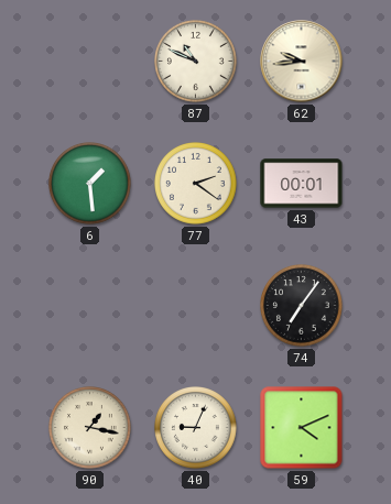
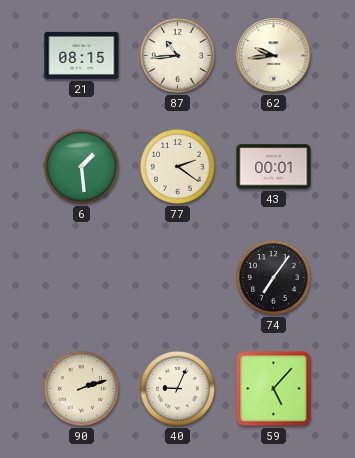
21: none -> 08:15
87: 10:49 -> 10:44
90: 1:17 -> 2:12
59: 4:11 -> 5:07
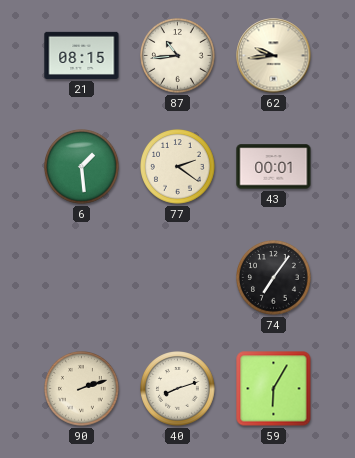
40: 9:04 -> 8:12
59: 5:07 -> 6:05
